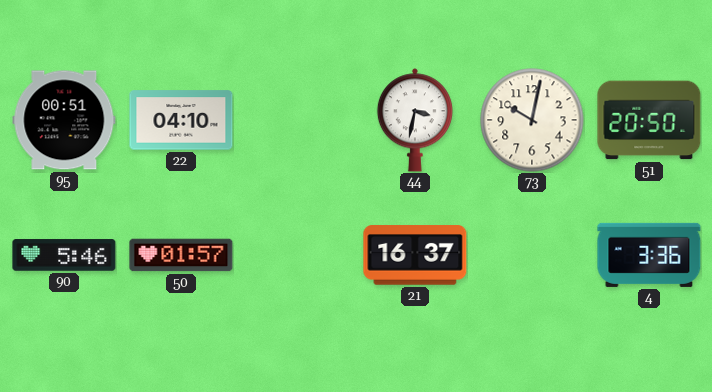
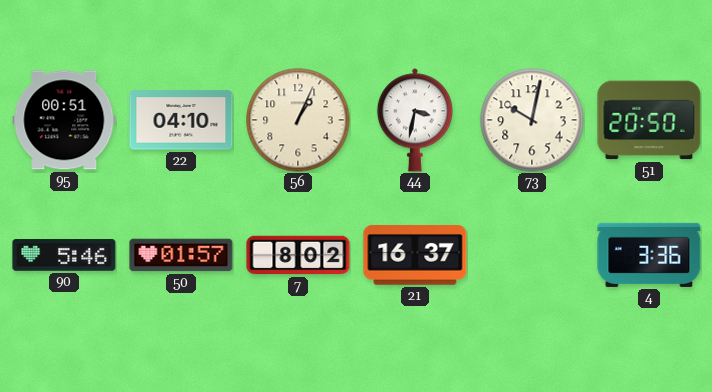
56: none -> 1:04
7: none -> 8:02
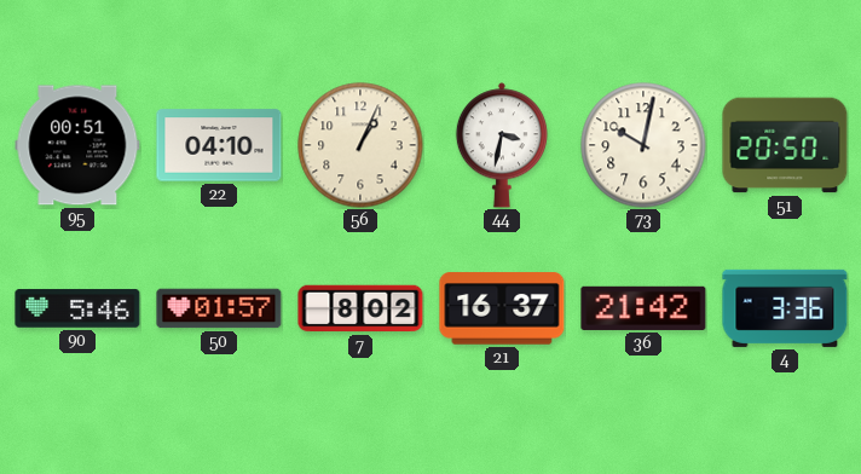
36: none -> 21:42
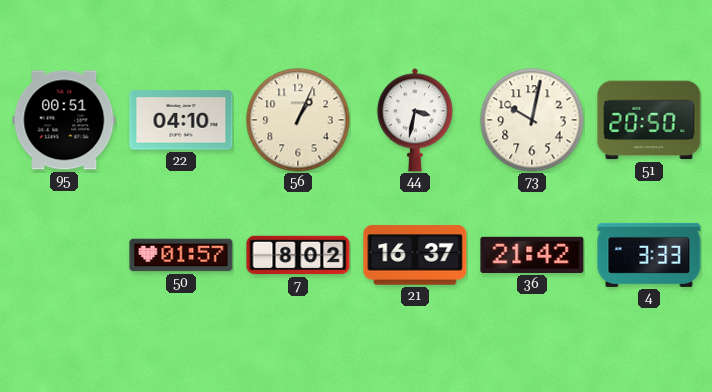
90: 5:46 -> none
4: 3:36 -> 3:33
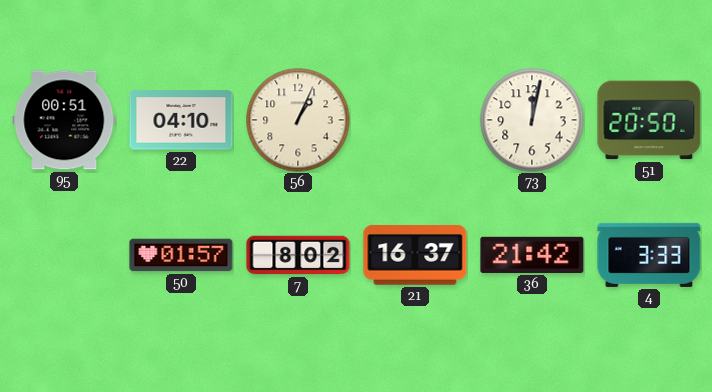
44: 3:32 -> none
73: 10:02 -> 12:02
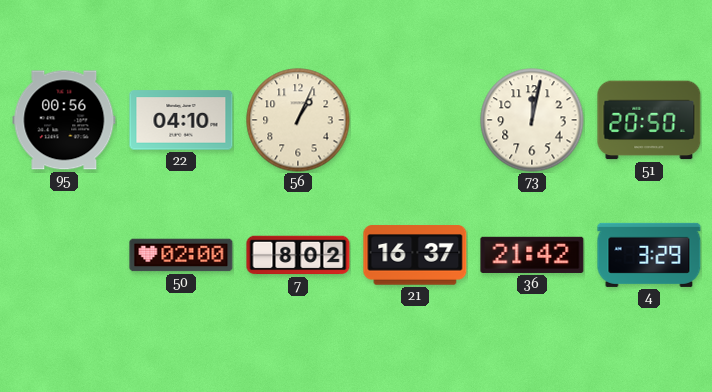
95: 00:51 -> 00:56
50: 01:57 -> 02:00
4: 3:33 -> 3:29
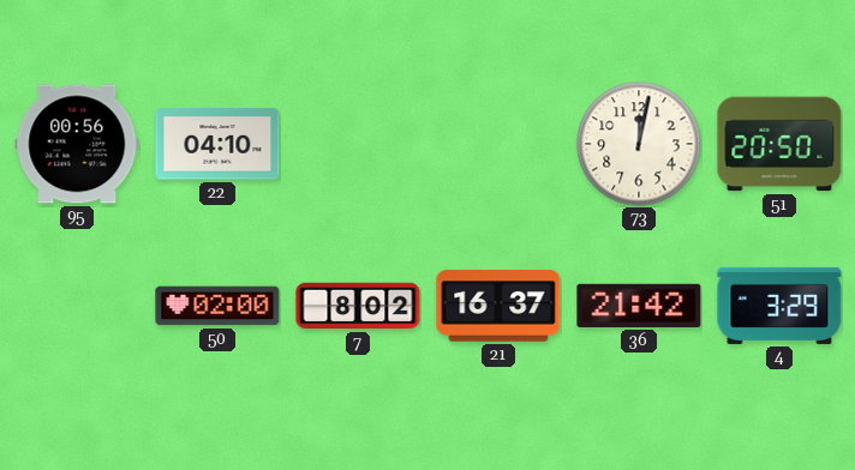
56: 1:04 -> none
